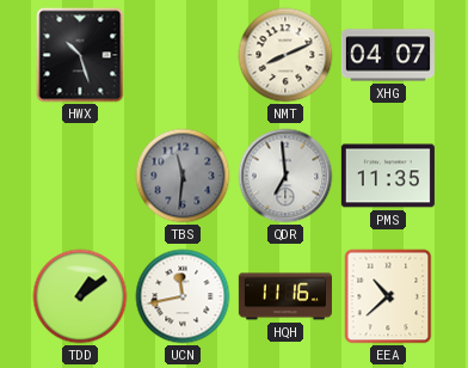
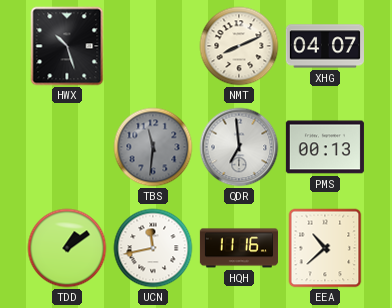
PMS: 11:35 -> 00:13
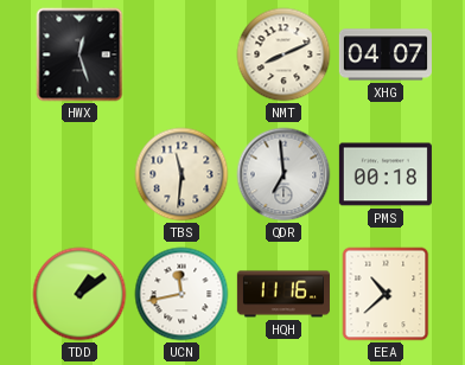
HWX: 10:27 -> 12:27
TBS dial: grey -> cream
PMS: 00:13 -> 00:18
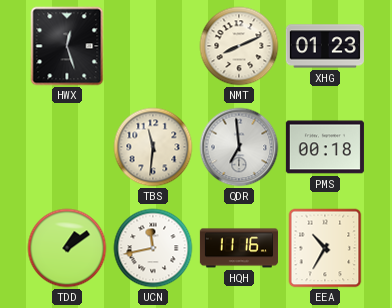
XHG: 04:07 -> 01:23
EEA: 10:38 -> 10:35
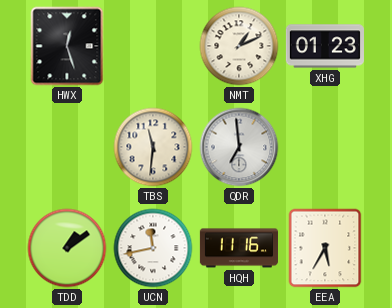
NMT: 8:11 -> 1:11
PMS: 00:18 -> none
EEA: 10:35 -> 5:35
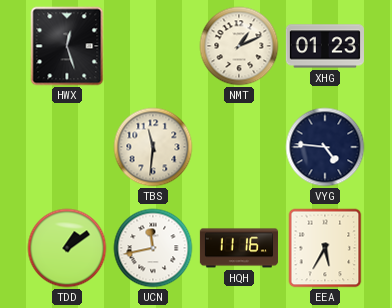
QDR: 6:59 -> none
VYG: none -> 4:46
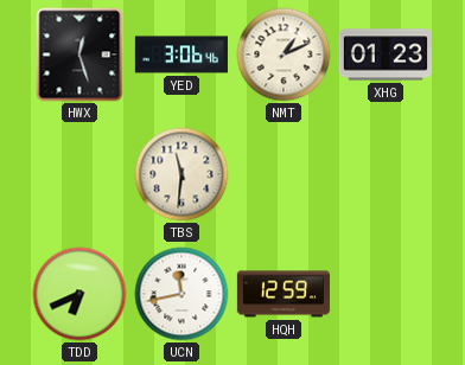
YED: none -> 3:06
VYG: 4:46 -> none
TDD: 1:09 -> 6:41
HQH: 11:16 -> 12:59
EEA: 5:35 -> none
